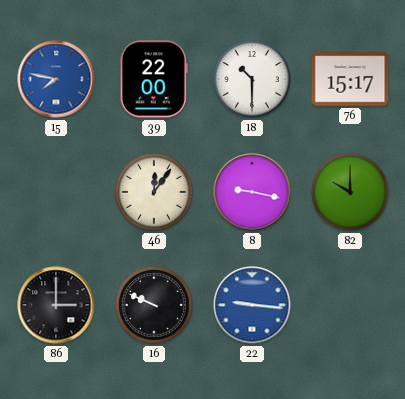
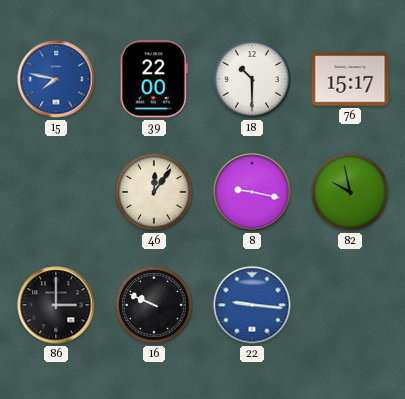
82: 10:00 -> 9:58
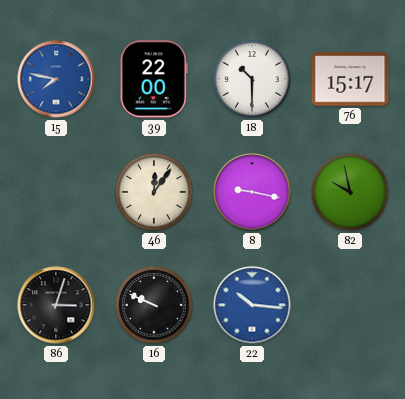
86: 3:00 -> 3:03
22: 9:16 -> 10:16
